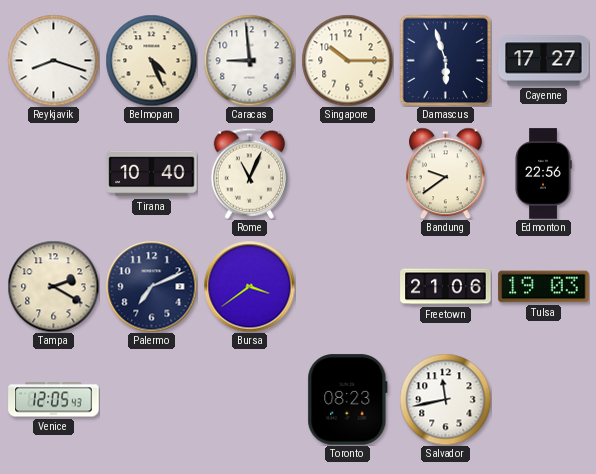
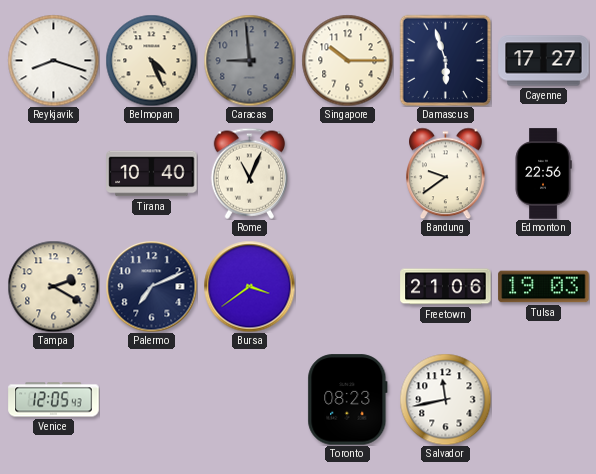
Caracas dial: white -> grey
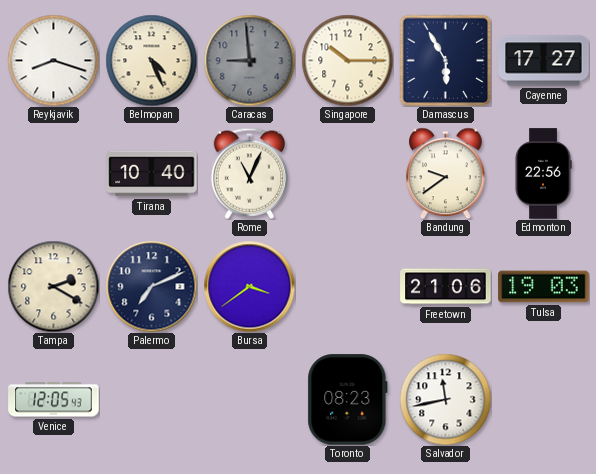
Damascus: 5:57 -> 5:55
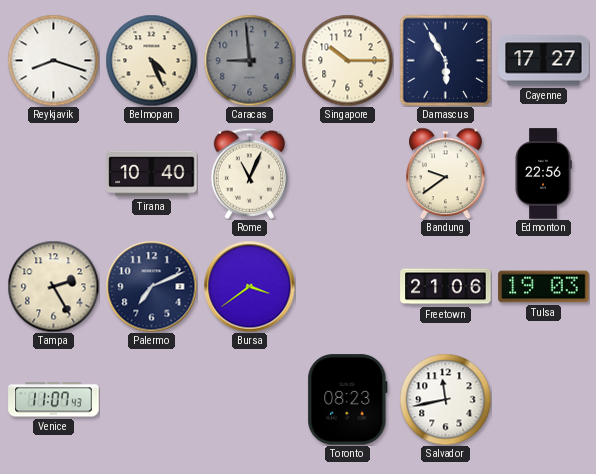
Tampa: 2:20 -> 2:25
Venice: 12:05 -> 11:07
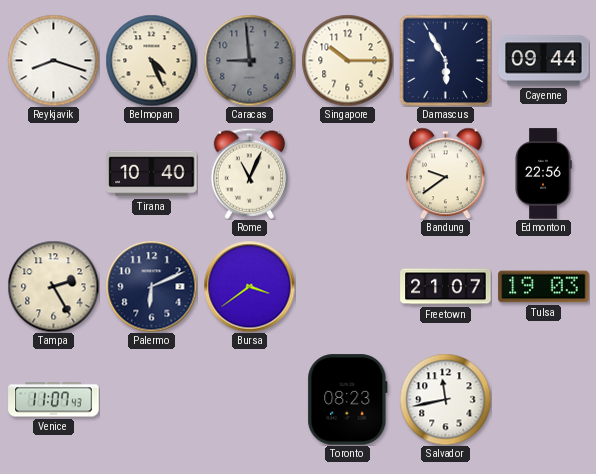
Cayenne: 17:27 -> 09:44
Palermo: 7:11 -> 6:11
Freetown: 21:06 -> 21:07
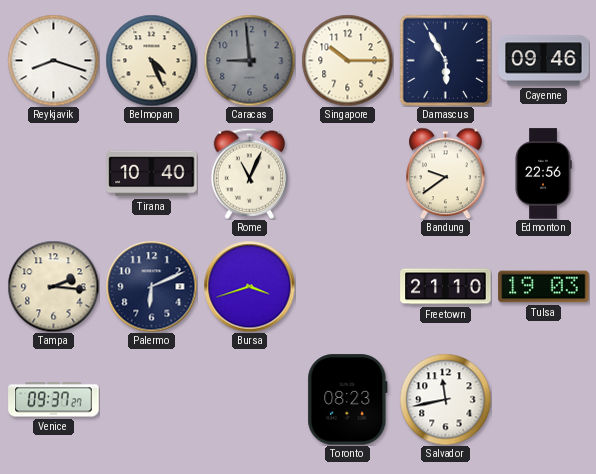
Cayenne: 09:44 -> 09:46
Tampa: 2:25 -> 2:16
Bursa: 3:39 -> 3:42
Freetown: 21:07 -> 21:10
Venice: 11:07 -> 09:37
